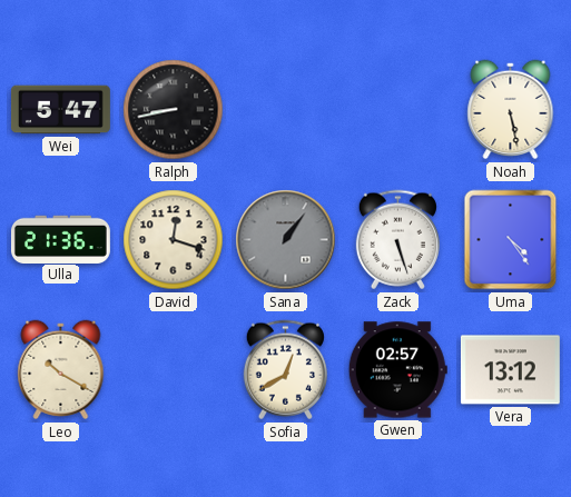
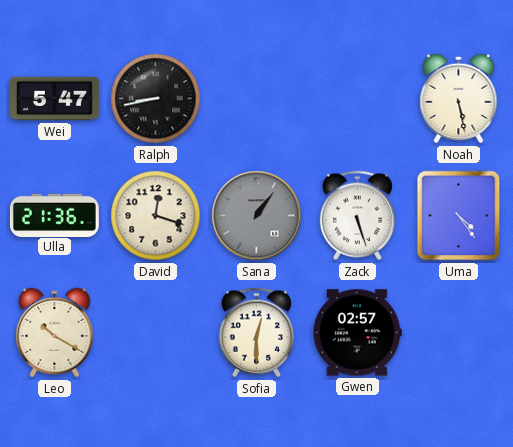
Sofia: 12:40 -> 12:30
Vera: 13:12 -> none
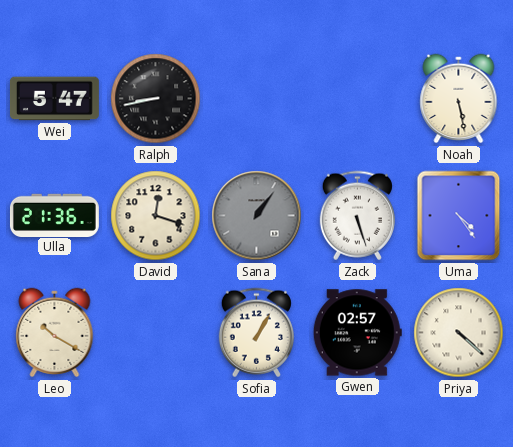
Sofia: 12:30 -> 1:05
Priya: none -> 4:22
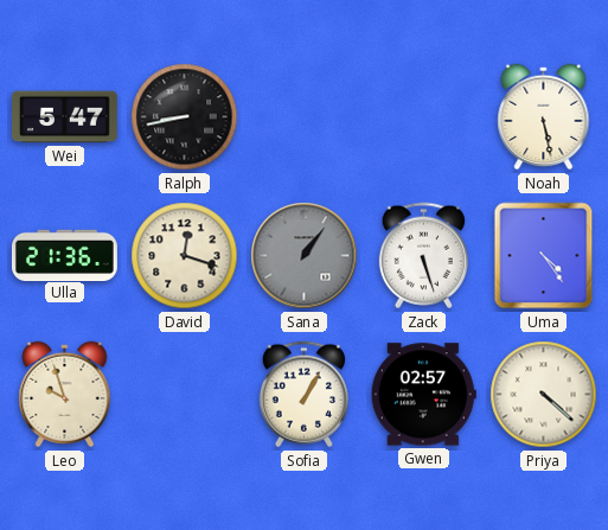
Leo: 10:20 -> 9:57
